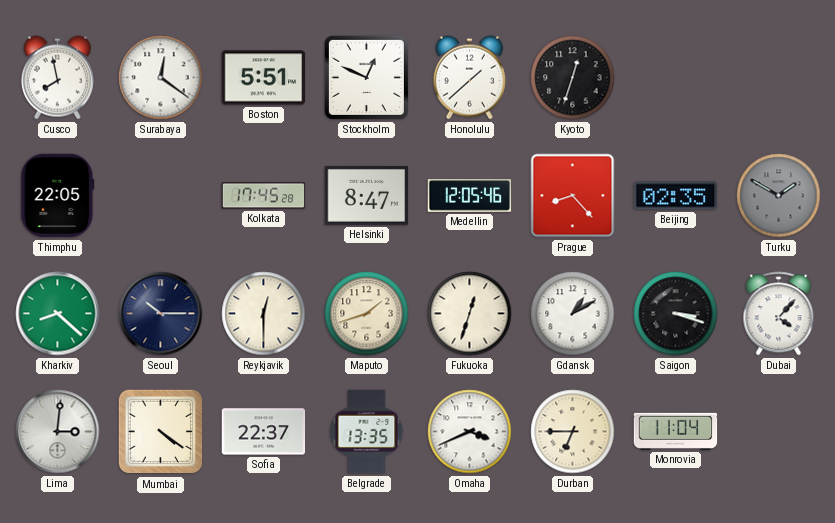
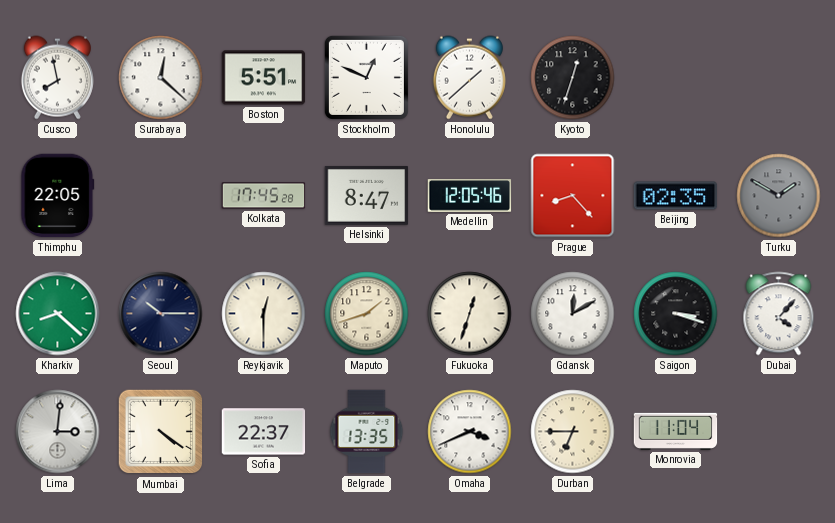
Surabaya: 12:21 -> 12:22
Gdansk: 1:10 -> 12:10
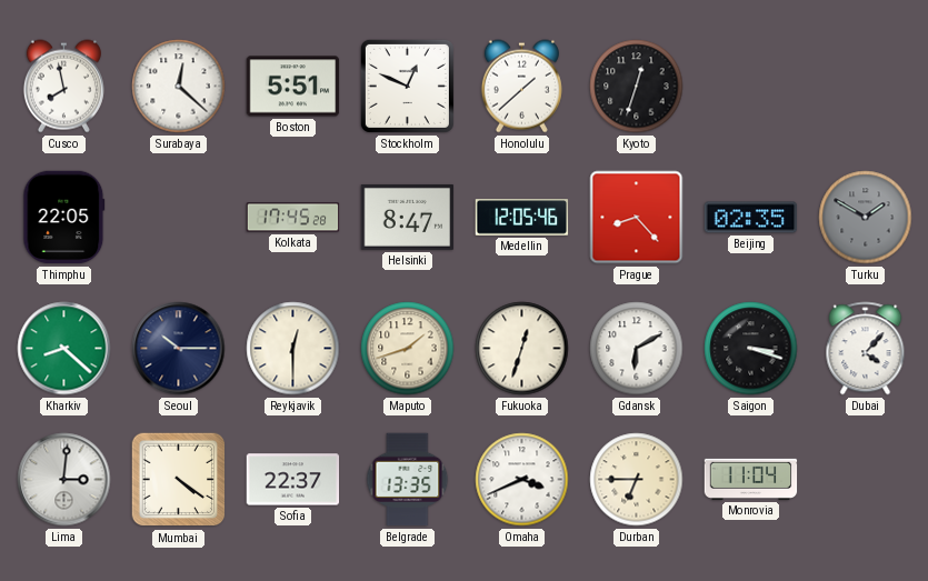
Gdansk: 12:10 -> 6:10
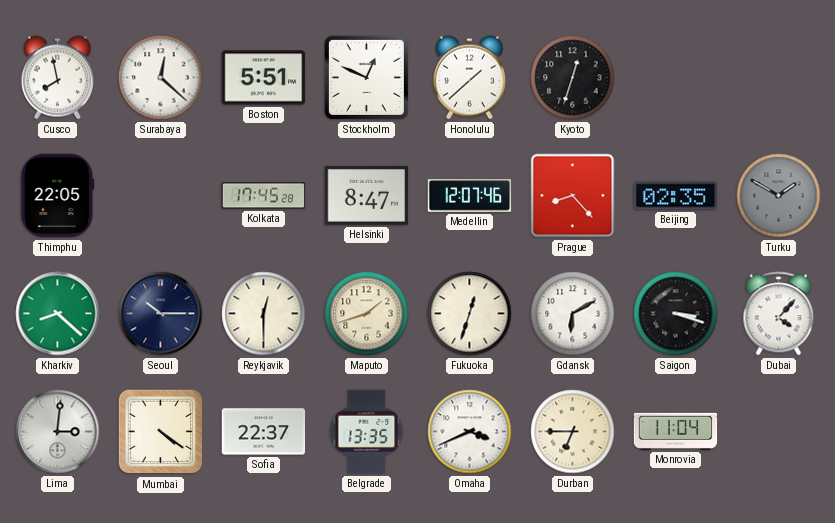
Medellin: 12:05 -> 12:07
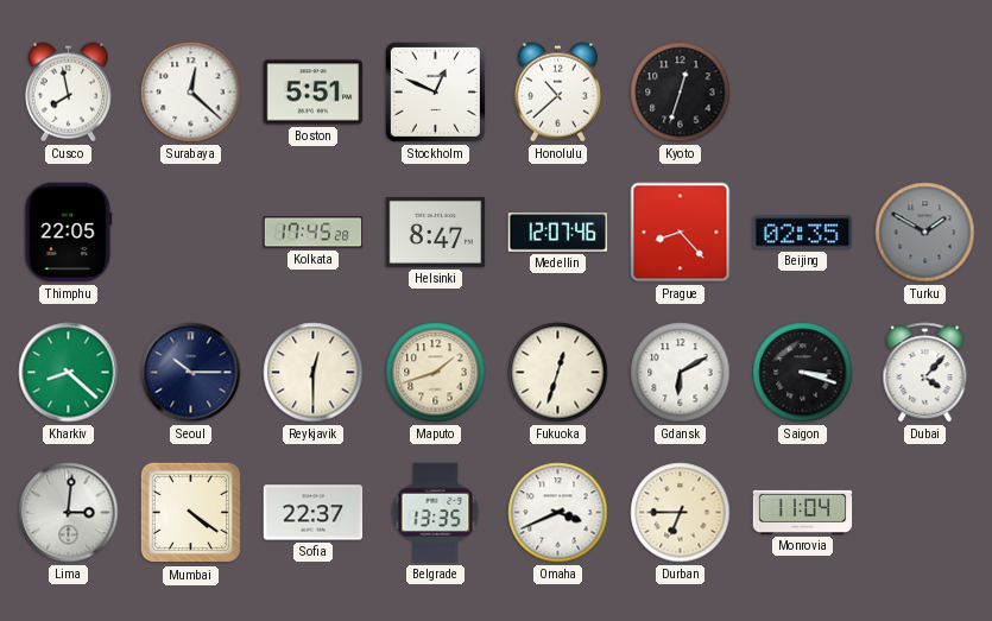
Honolulu: 1:38 -> 10:38
